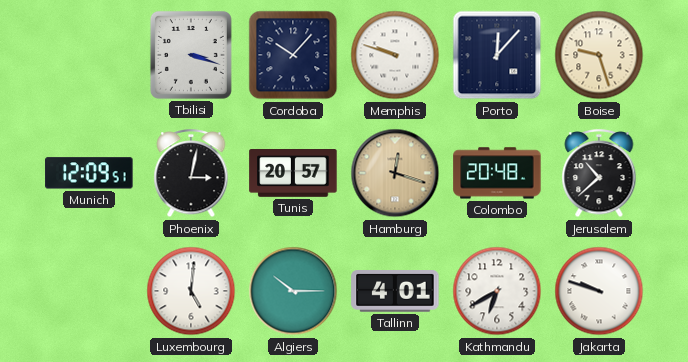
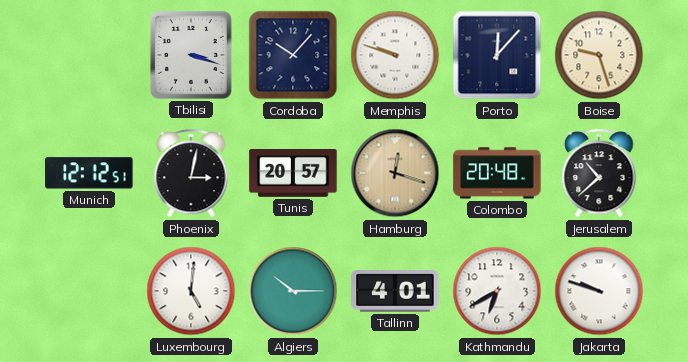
Munich: 12:09 -> 12:12
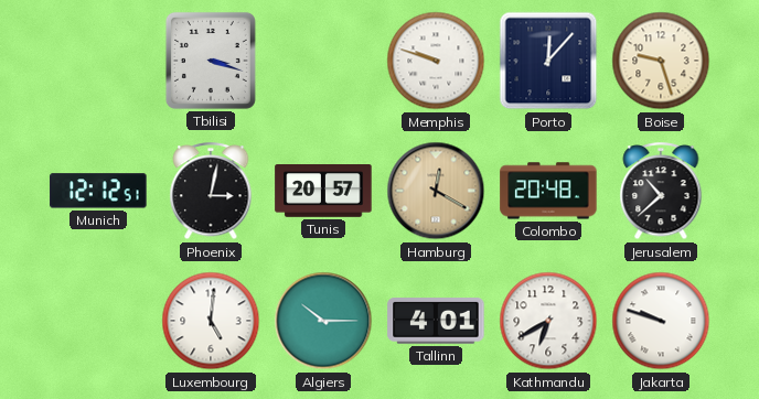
Cordoba: 10:07 -> none
Hamburg: 12:18 -> 12:20
